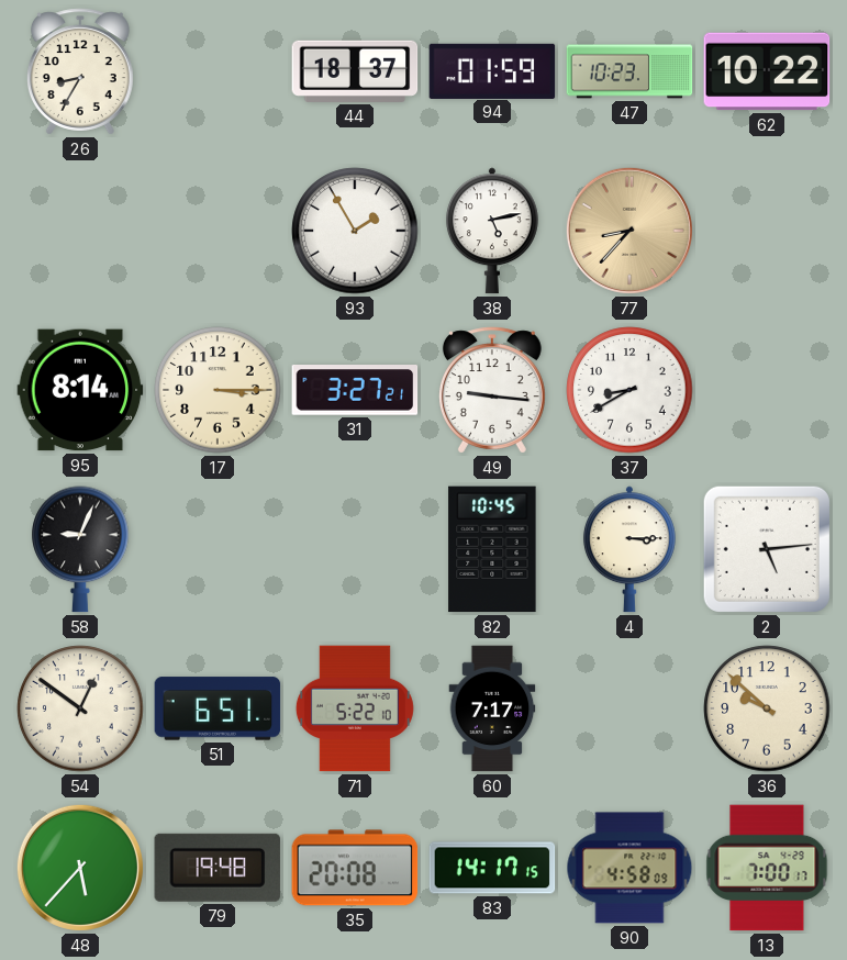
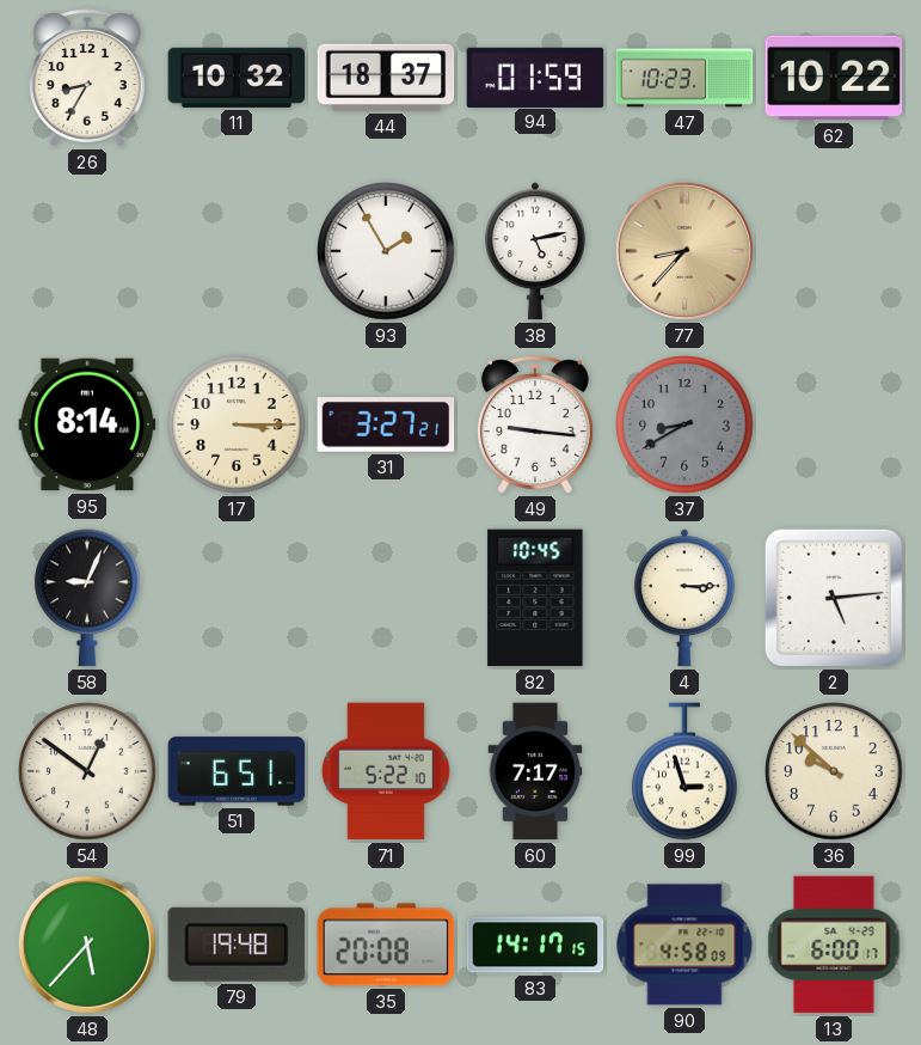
11: none -> 10:32
37 dial: white -> grey
99: none -> 2:57
13: 7:00 -> 6:00
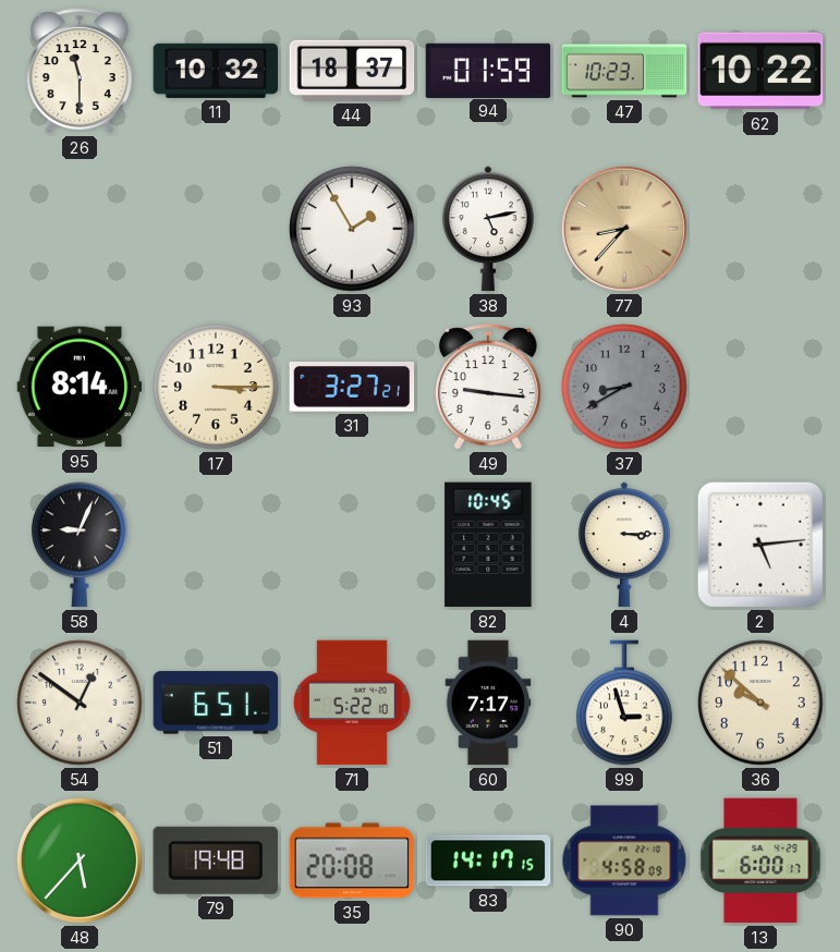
26: 8:35 -> 11:30
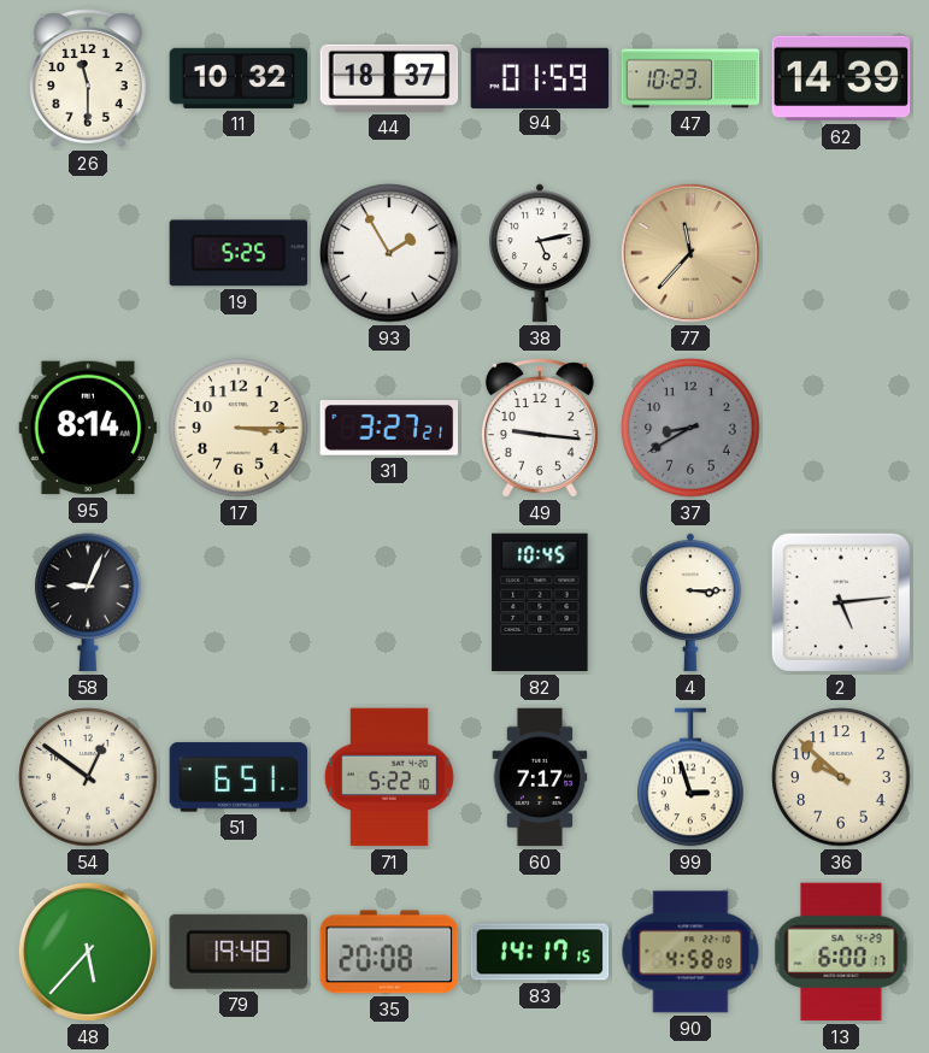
62: 10:22 -> 14:39
19: none -> 5:25
77: 8:37 -> 11:37
